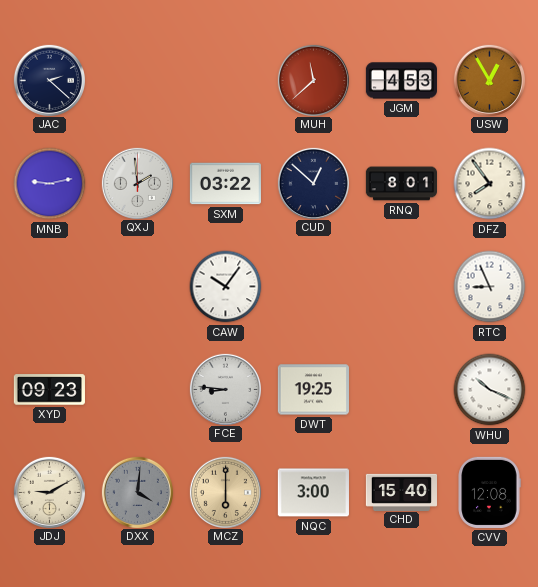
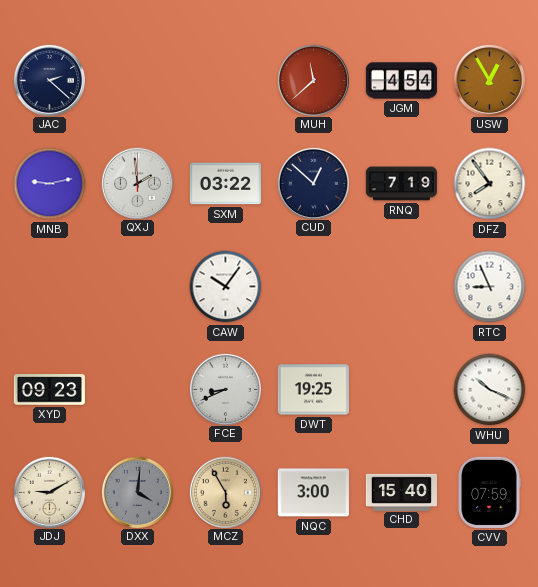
JGM: 4:53 -> 4:54
RNQ: 8:01 -> 7:19
FCE: 8:46 -> 8:41
MCZ: 6:00 -> 5:55
CVV: 12:08 -> 07:59
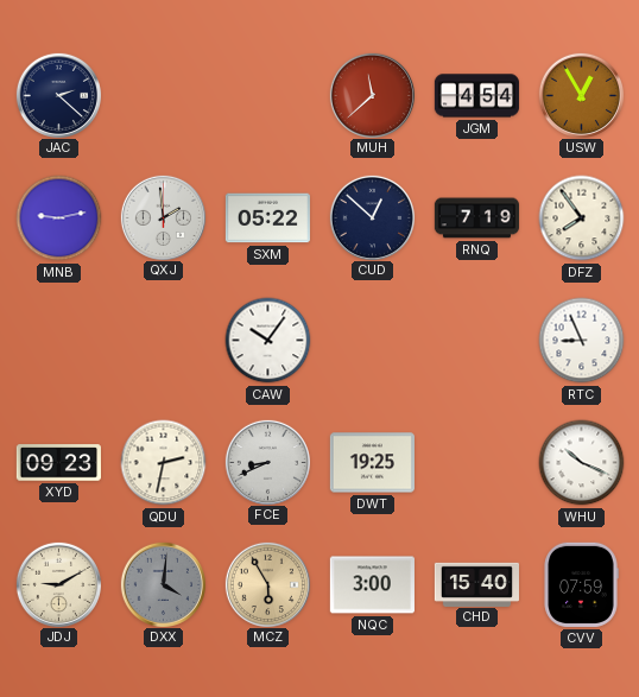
SXM: 03:22 -> 05:22
QDU: none -> 2:32
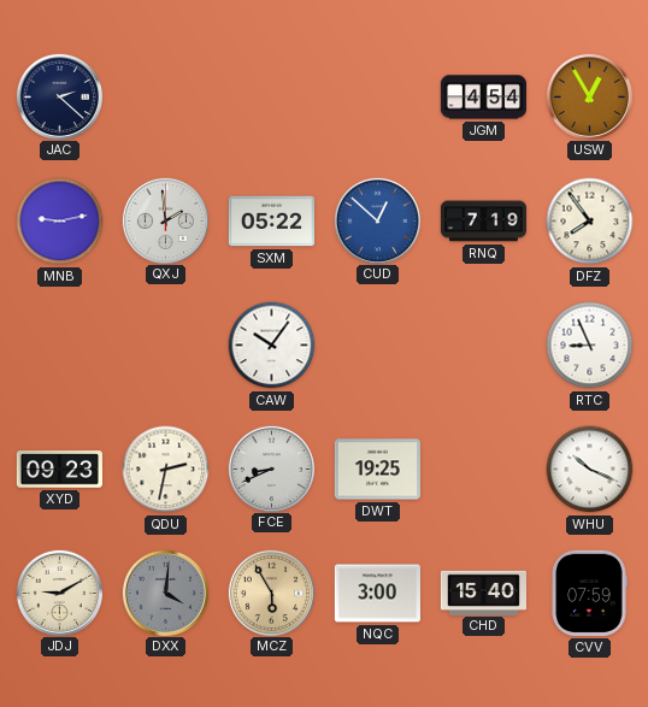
MUH: 11:38 -> none
CUD dial: navy -> blue
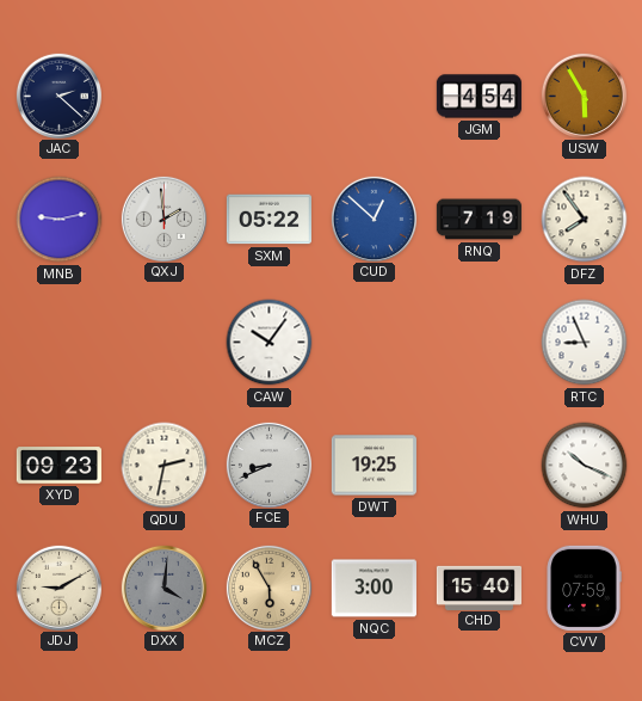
USW: 12:55 -> 5:55
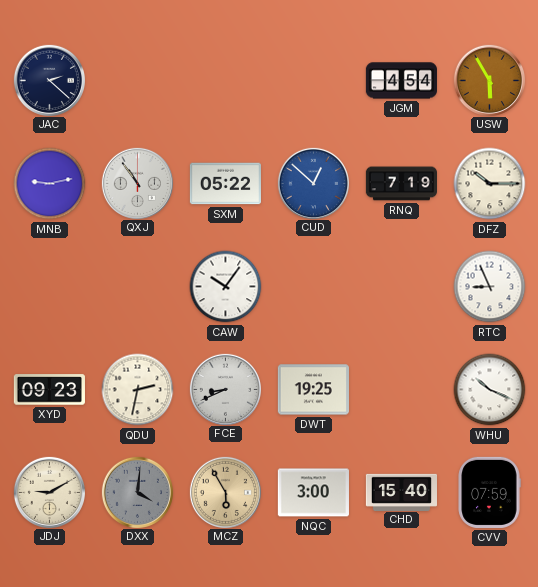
QXJ: 1:59 -> 10:54
DFZ: 7:54 -> 10:15
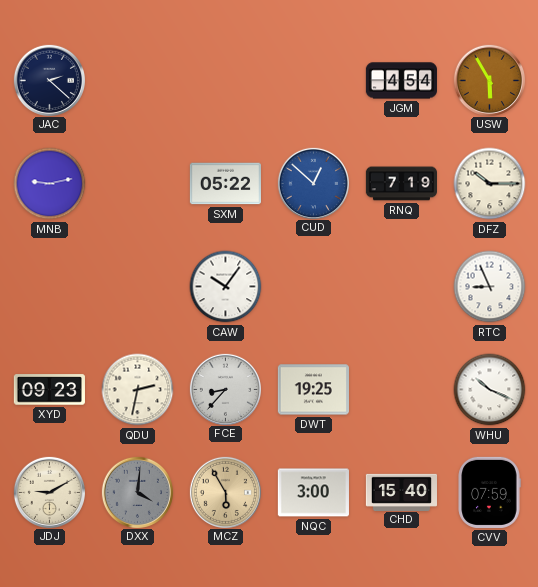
QXJ: 10:54 -> none
FCE: 8:41 -> 8:37
